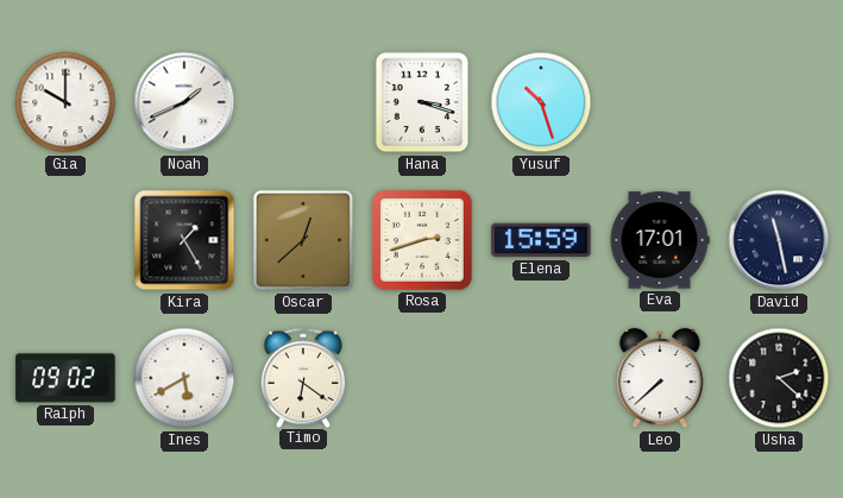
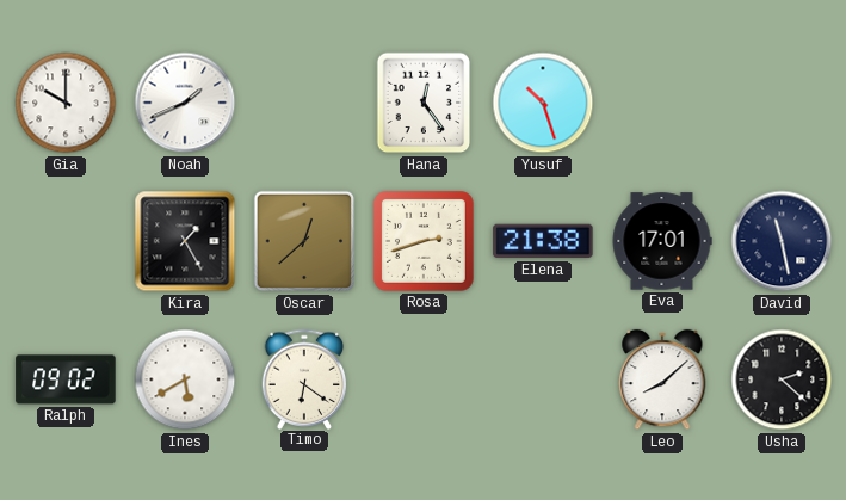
Hana: 3:18 -> 12:24
Elena: 15:59 -> 21:38
Leo: 7:38 -> 8:08
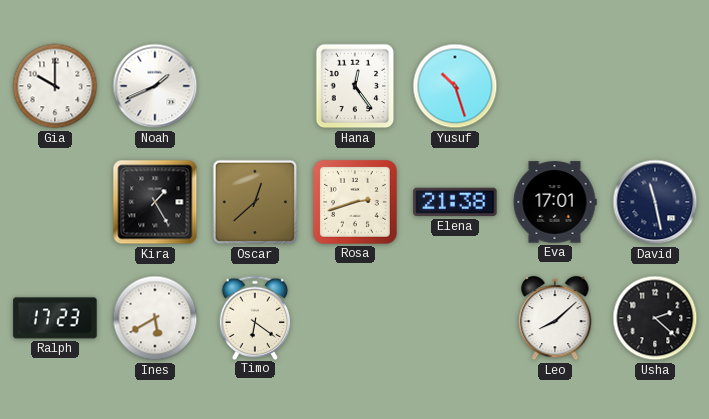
Ralph: 09:02 -> 17:23
